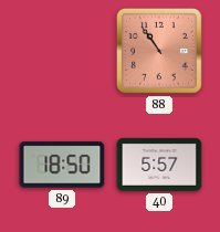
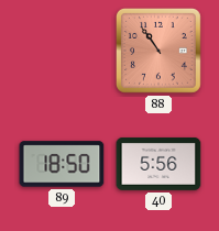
40: 5:57 -> 5:56
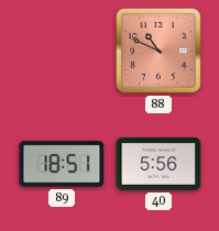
88: 10:54 -> 10:49
89: 18:50 -> 18:51
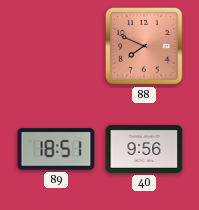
88: 10:49 -> 7:49
40: 5:56 -> 9:56
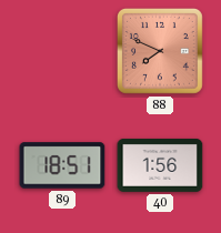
40: 9:56 -> 1:56
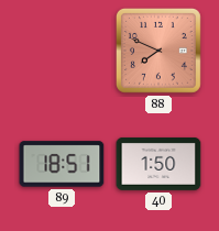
40: 1:56 -> 1:50
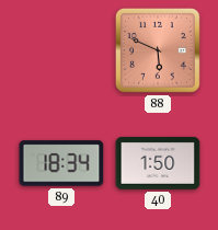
88: 7:49 -> 5:49
89: 18:51 -> 18:34
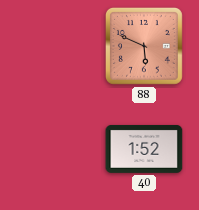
89: 18:34 -> none
40: 1:50 -> 1:52
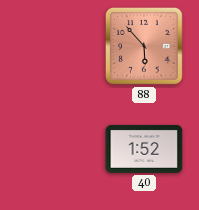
88: 5:49 -> 5:53
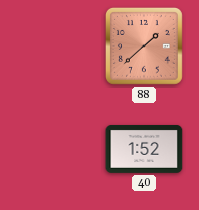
88: 5:53 -> 1:38
